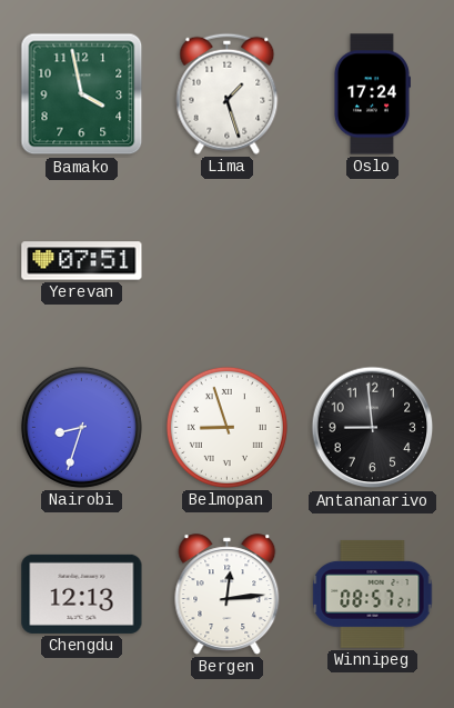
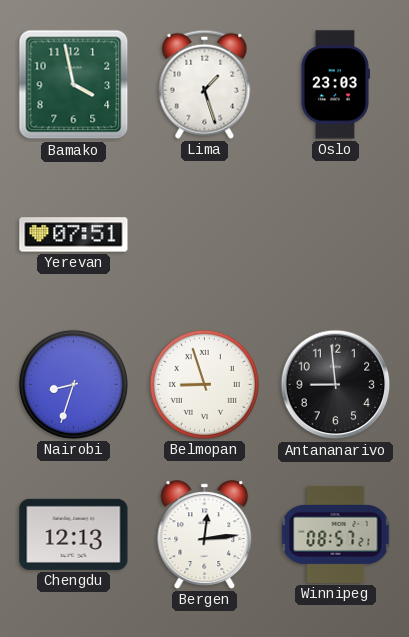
Oslo: 17:24 -> 23:03
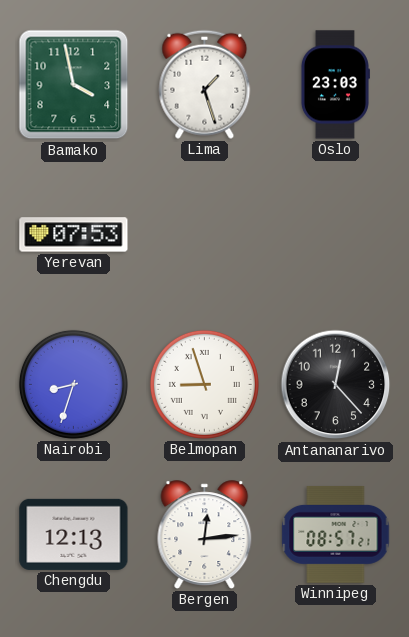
Yerevan: 07:51 -> 07:53
Antananarivo: 8:59 -> 12:23
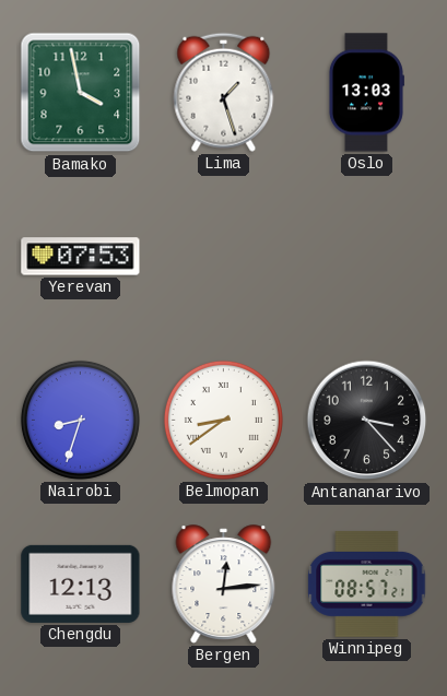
Oslo: 23:03 -> 13:03
Belmopan: 8:57 -> 8:39
Antananarivo: 12:23 -> 3:23
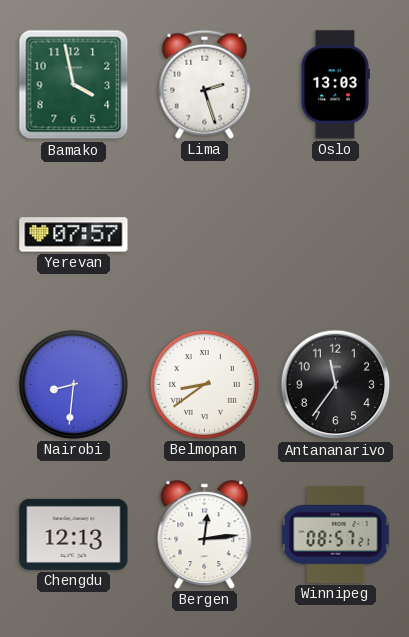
Lima: 1:27 -> 2:27
Yerevan: 07:53 -> 07:57
Nairobi: 8:33 -> 8:31
Antananarivo: 3:23 -> 11:36
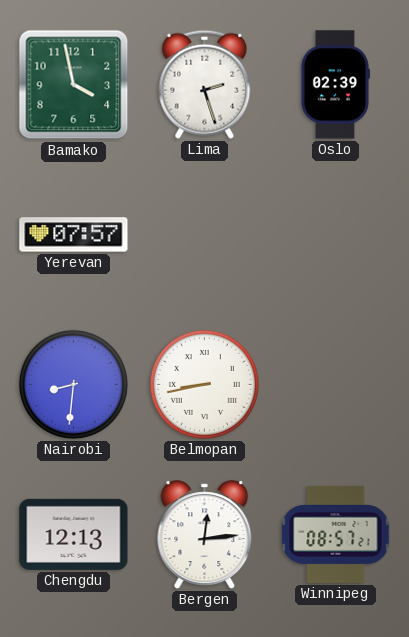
Oslo: 13:03 -> 02:39
Belmopan: 8:39 -> 8:43
Antananarivo: 11:36 -> none
